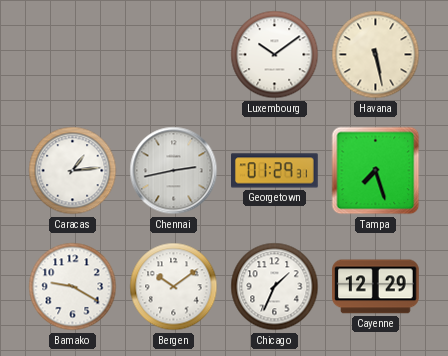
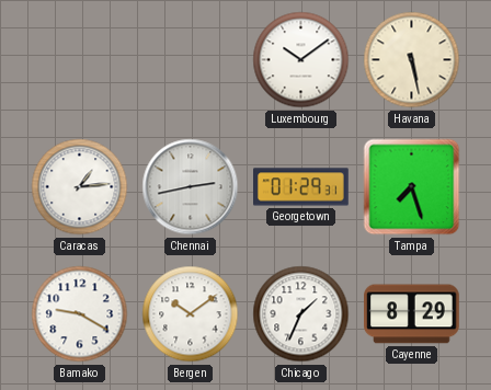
Cayenne: 12:29 -> 8:29
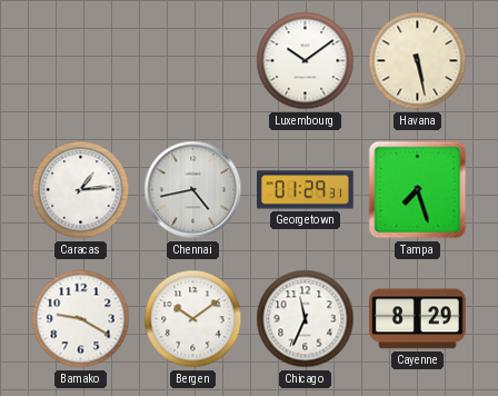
Chennai: 2:43 -> 4:43
Chicago: 1:34 -> 11:34
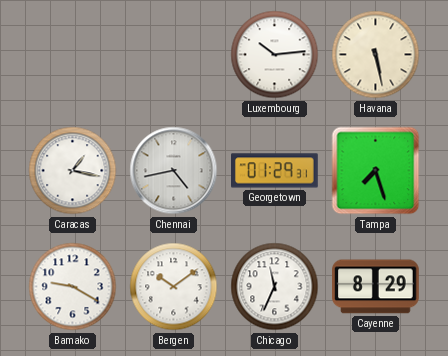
Luxembourg: 10:09 -> 10:14
Caracas: 1:14 -> 1:17
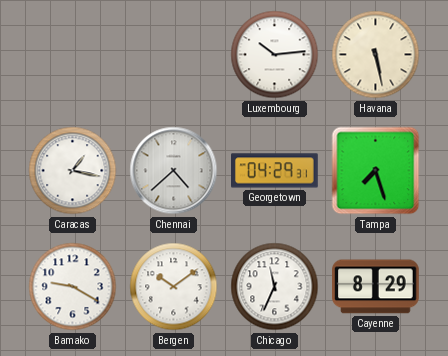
Chennai: 4:43 -> 4:38
Georgetown: 01:29 -> 04:29
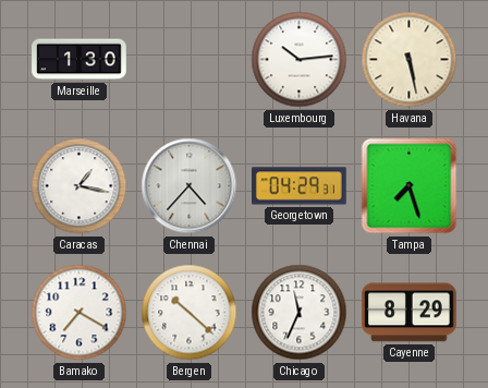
Marseille: none -> 1:30
Chennai: 4:38 -> 4:37
Bamako: 9:20 -> 7:20
Bergen: 10:09 -> 10:22
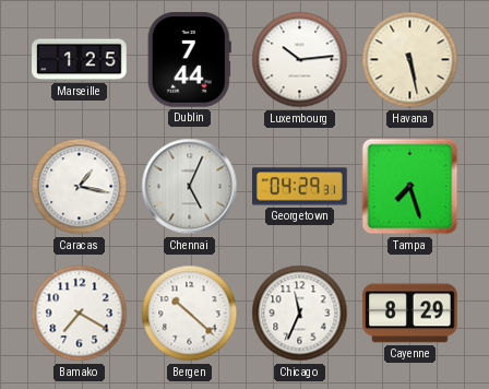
Marseille: 1:30 -> 1:25
Dublin: none -> 7:44
Chennai: 4:37 -> 5:04
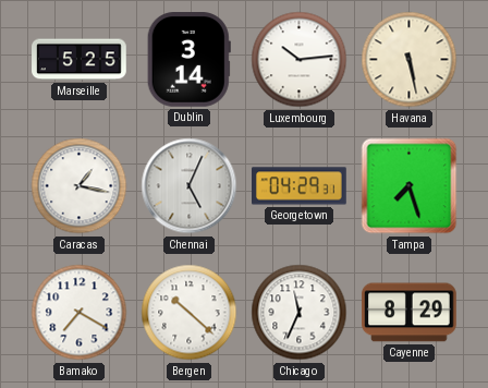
Marseille: 1:25 -> 5:25
Dublin: 7:44 -> 3:14
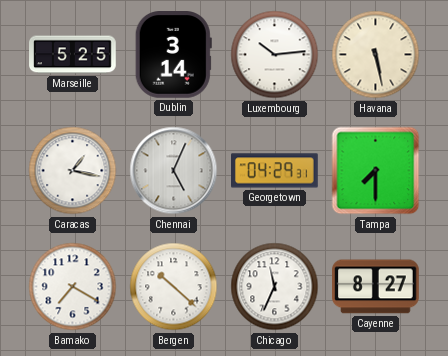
Tampa: 7:27 -> 7:30
Cayenne: 8:29 -> 8:27
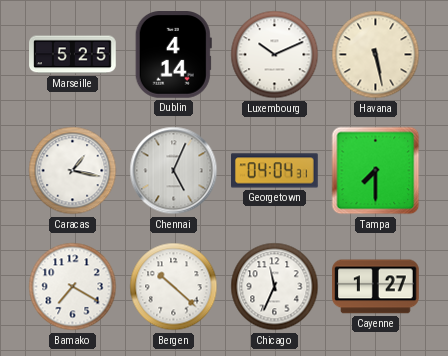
Dublin: 3:14 -> 4:14
Luxembourg: 10:14 -> 10:11
Georgetown: 04:29 -> 04:04
Cayenne: 8:27 -> 1:27
